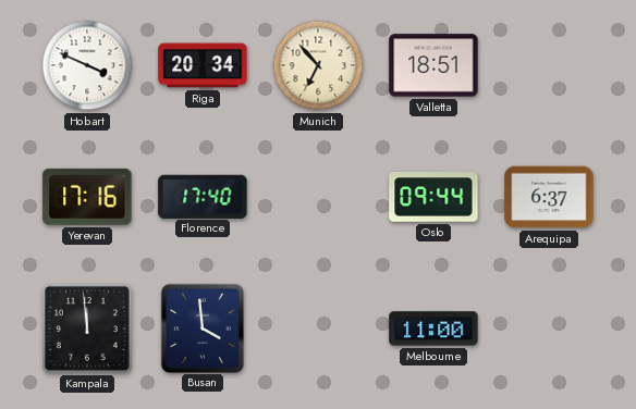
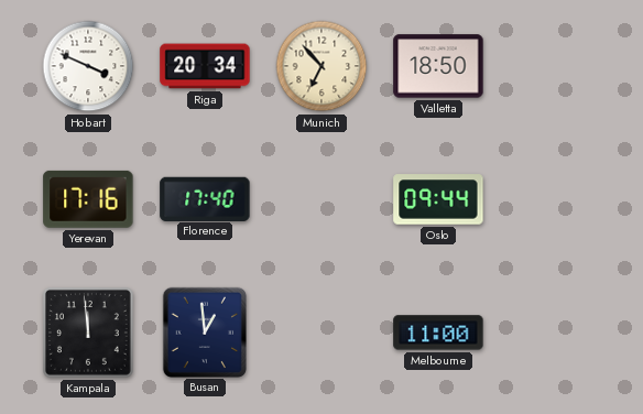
Valletta: 18:51 -> 18:50
Arequipa: 6:37 -> none
Busan: 3:59 -> 12:59
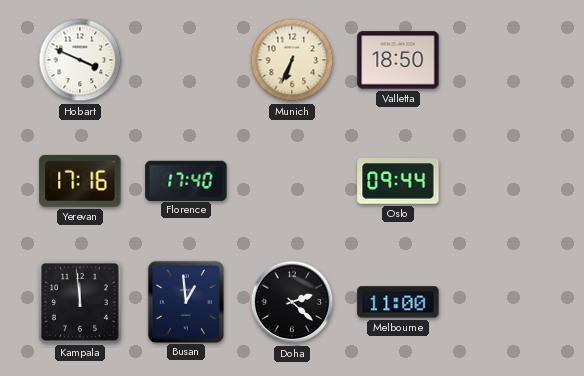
Riga: 20:34 -> none
Munich: 6:53 -> 6:34
Doha: none -> 2:22
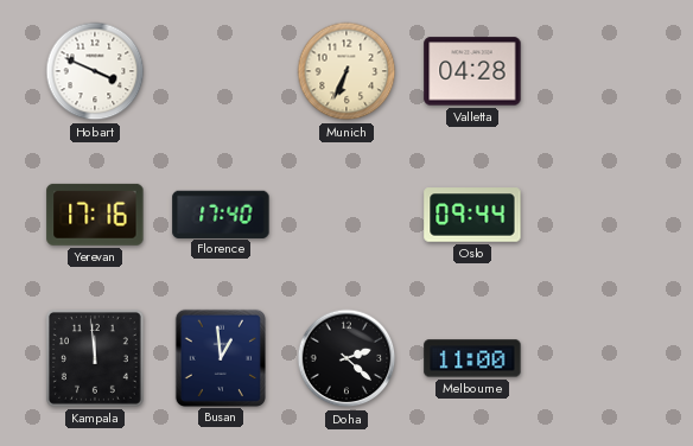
Valletta: 18:50 -> 04:28
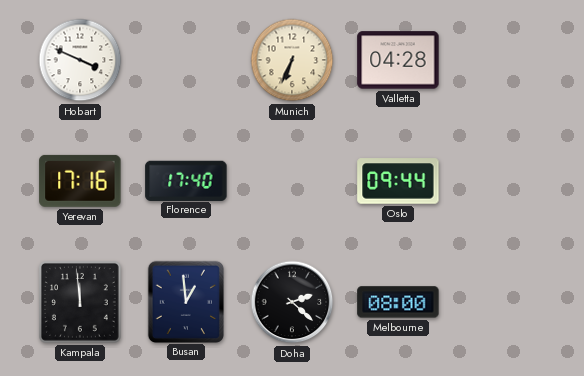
Melbourne: 11:00 -> 08:00
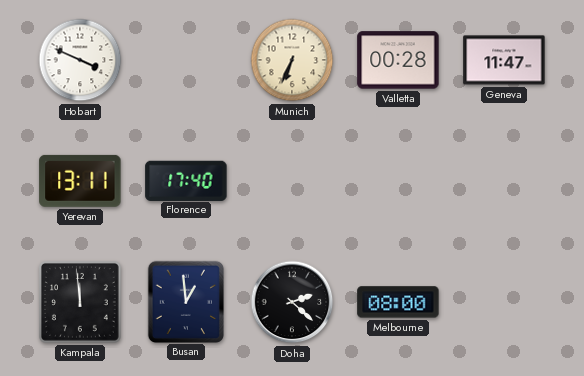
Valletta: 04:28 -> 00:28
Geneva: none -> 11:47
Yerevan: 17:16 -> 13:11
Oslo: 09:44 -> none
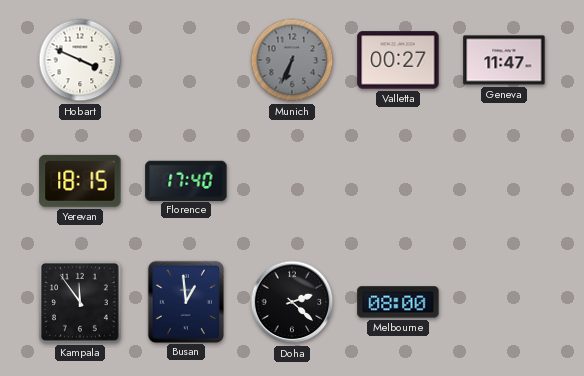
Munich dial: cream -> grey
Valletta: 00:28 -> 00:27
Yerevan: 13:11 -> 18:15
Kampala: 11:59 -> 11:54
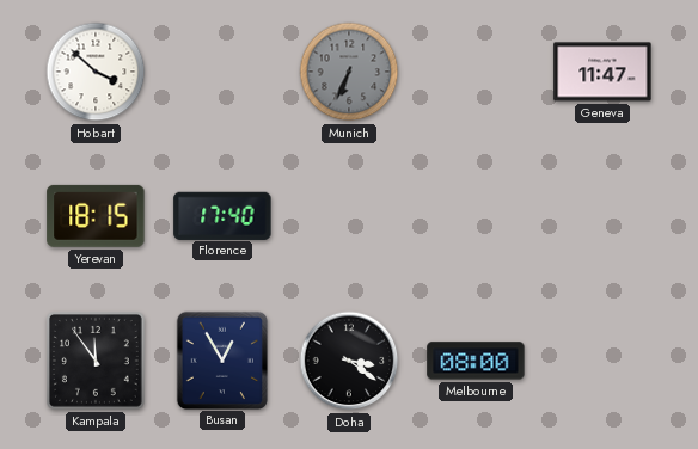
Hobart: 3:49 -> 3:52
Valletta: 00:27 -> none
Busan: 12:59 -> 12:55
Doha: 2:22 -> 3:21
